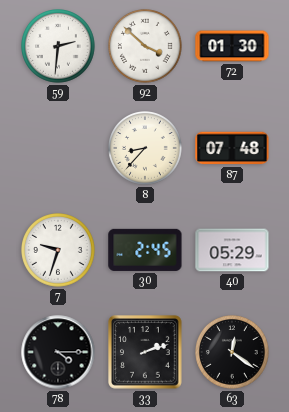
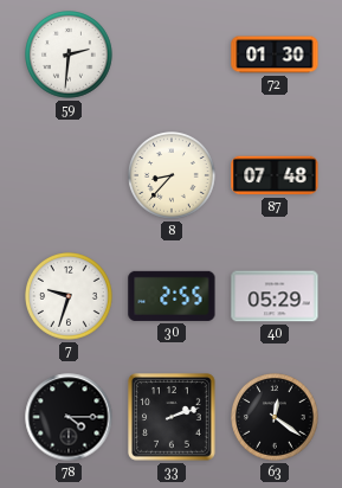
92: 3:52 -> none
30: 2:45 -> 2:55
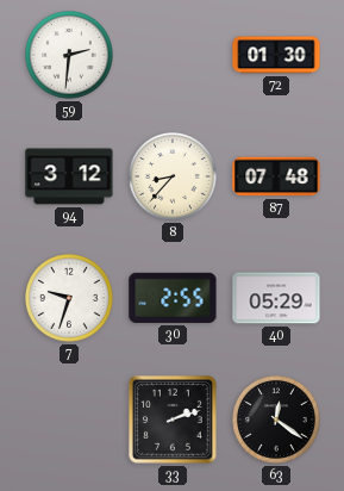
94: none -> 3:12
78: 4:15 -> none
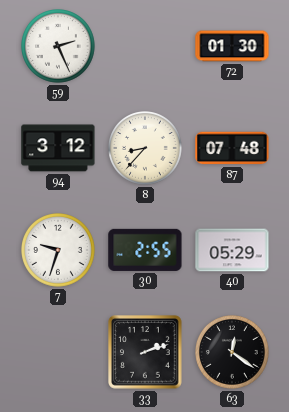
59: 2:31 -> 2:26
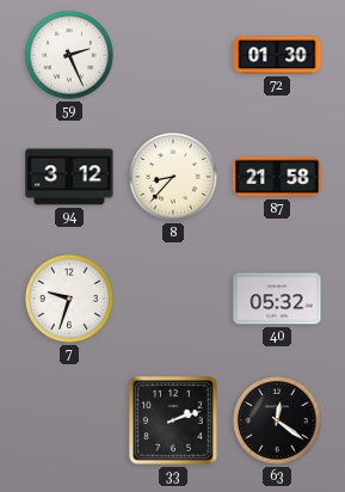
87: 07:48 -> 21:58
30: 2:55 -> none
40: 05:29 -> 05:32
